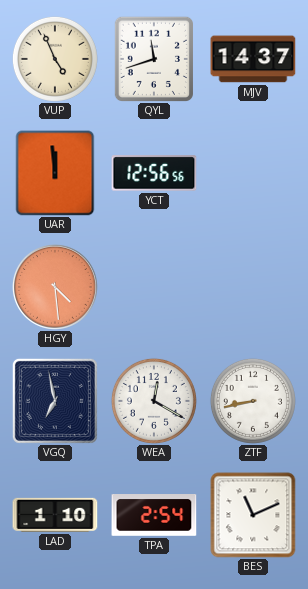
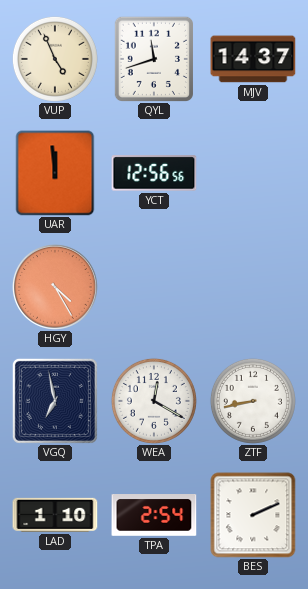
HGY: 4:29 -> 4:25
BES: 11:11 -> 2:11
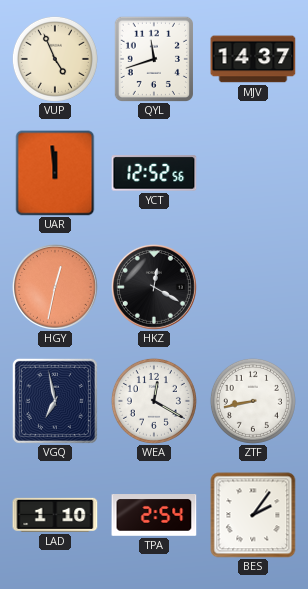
YCT: 12:56 -> 12:52
HGY: 4:25 -> 12:32
HKZ: none -> 12:20
BES: 2:11 -> 2:06
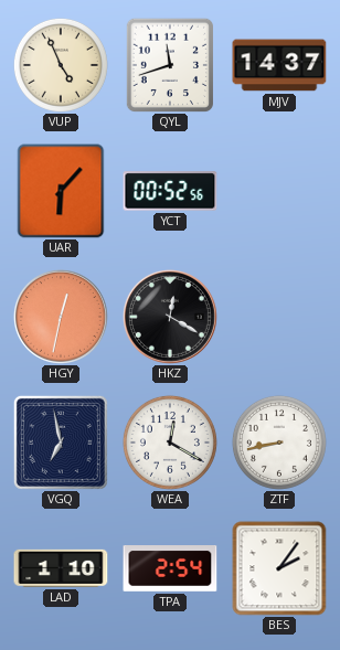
UAR: 11:59 -> 6:07
YCT: 12:52 -> 00:52
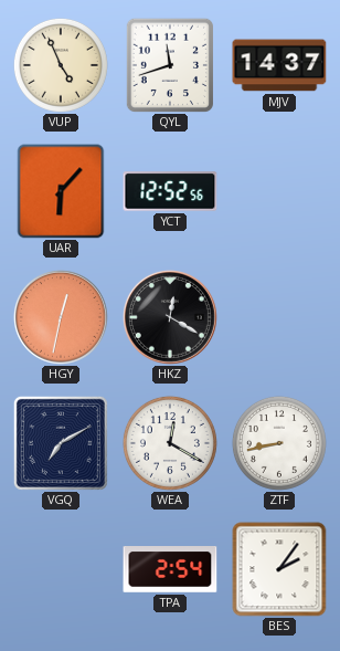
YCT: 00:52 -> 12:52
VGQ: 6:58 -> 7:10
LAD: 1:10 -> none
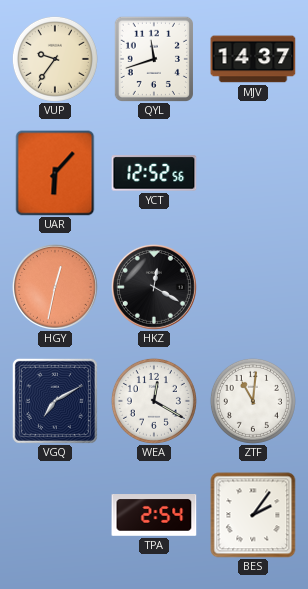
VUP: 4:56 -> 9:36
ZTF: 8:43 -> 11:01
